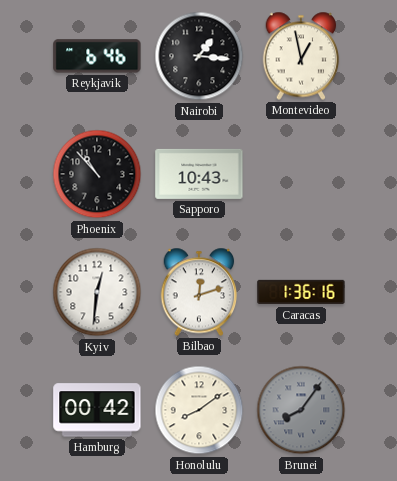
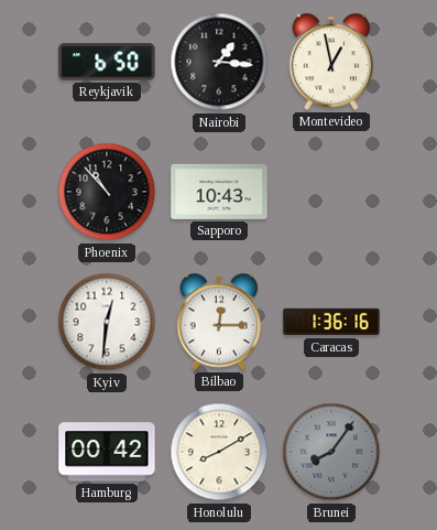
Reykjavik: 6:46 -> 6:50
Bilbao: 12:12 -> 12:15
Honolulu: 8:09 -> 8:10
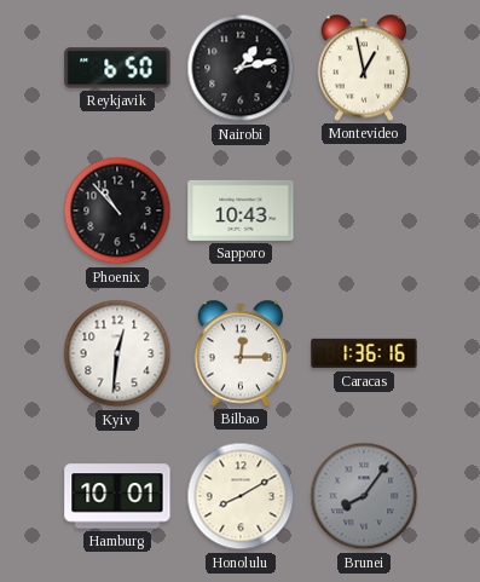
Nairobi: 1:16 -> 1:13
Hamburg: 00:42 -> 10:01
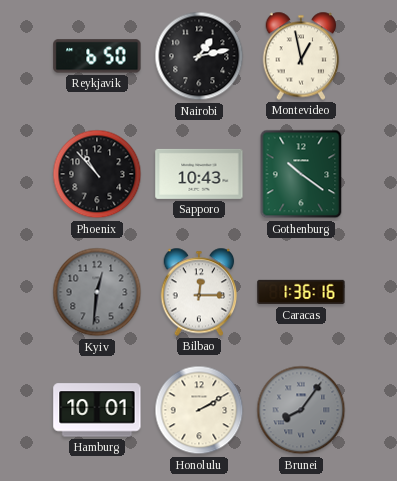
Gothenburg: none -> 10:21
Kyiv dial: white -> grey
Honolulu: 8:10 -> 2:10
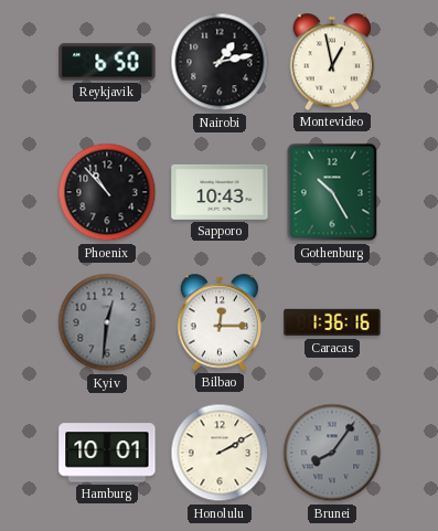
Gothenburg: 10:21 -> 10:25
